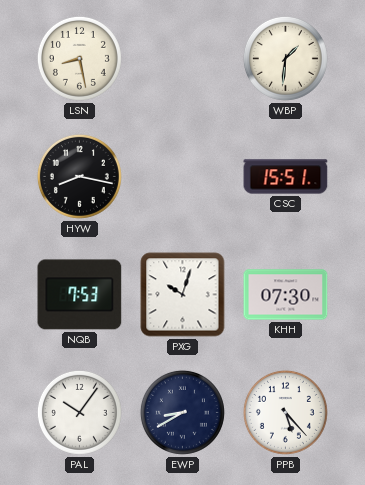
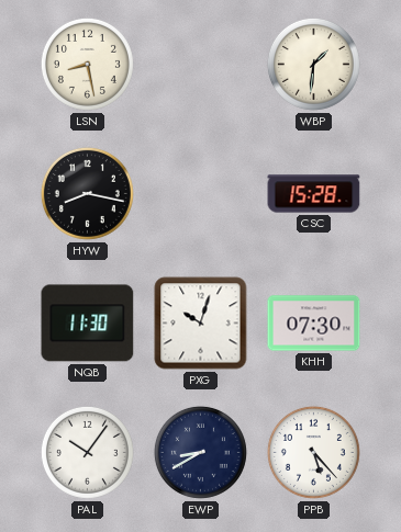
CSC: 15:51 -> 15:28
NQB: 7:53 -> 11:30
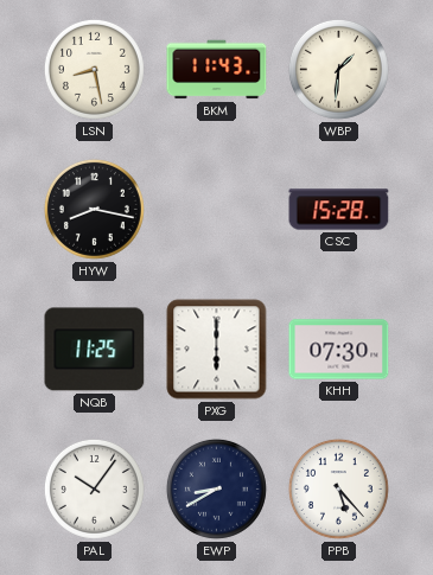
BKM: none -> 11:43
NQB: 11:30 -> 11:25
PXG: 10:03 -> 6:00
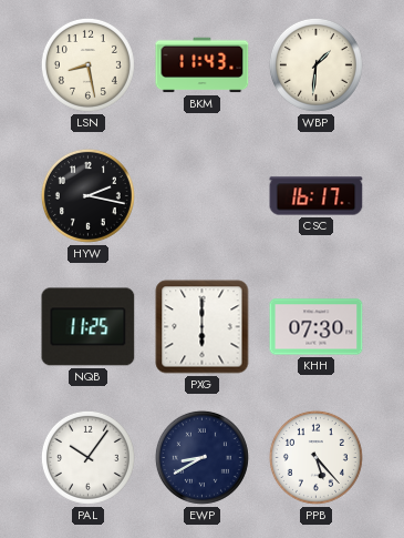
HYW: 8:17 -> 2:17
CSC: 15:28 -> 16:17
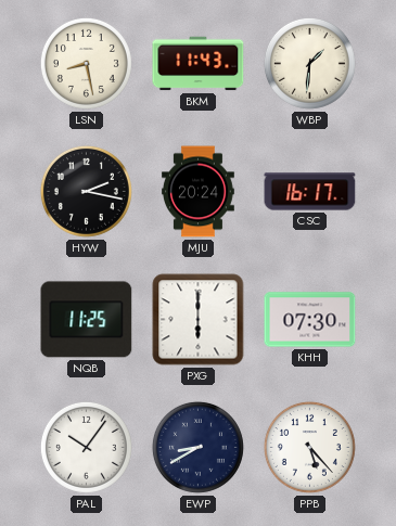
MJU: none -> 20:24
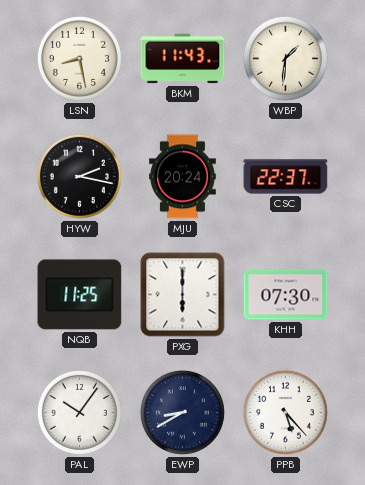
CSC: 16:17 -> 22:37
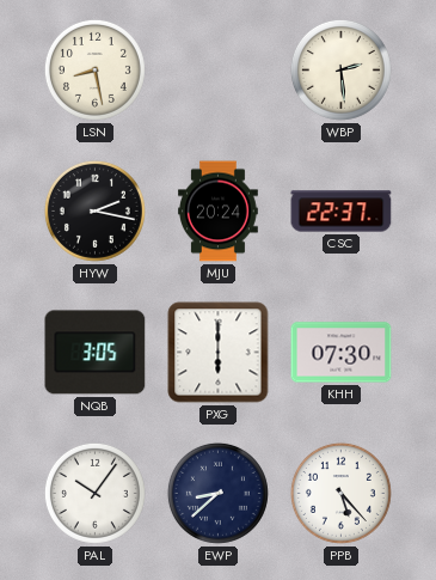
BKM: 11:43 -> none
WBP: 1:31 -> 2:29
NQB: 11:25 -> 3:05
EWP: 8:40 -> 8:38
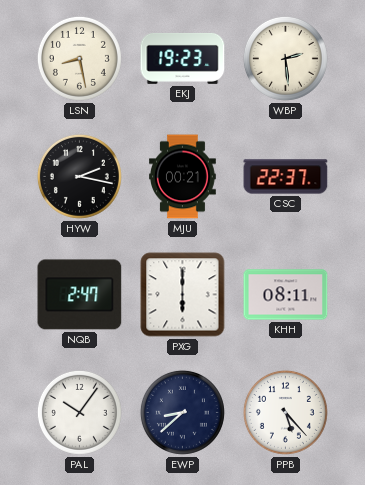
EKJ: none -> 19:23
MJU: 20:24 -> 00:21
NQB: 3:05 -> 2:47
KHH: 07:30 -> 08:11
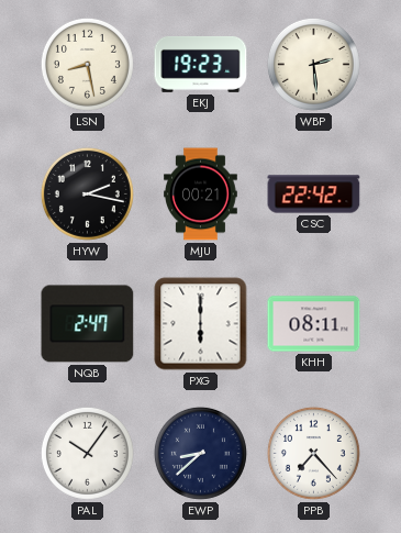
CSC: 22:37 -> 22:42
PPB: 5:23 -> 7:23
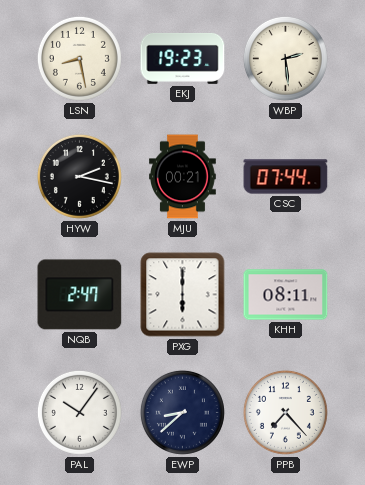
CSC: 22:42 -> 07:44
